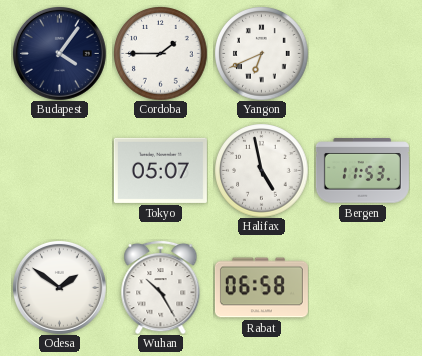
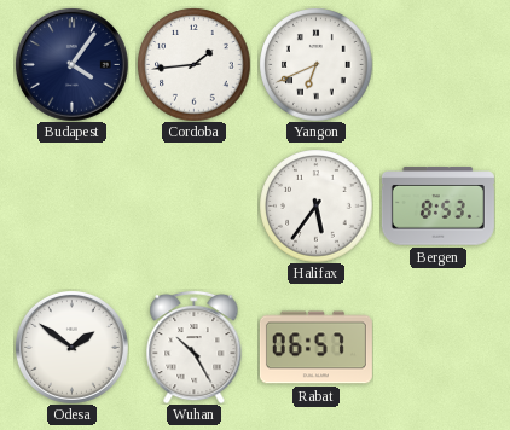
Cordoba: 1:45 -> 1:44
Tokyo: 05:07 -> none
Halifax: 4:58 -> 5:36
Bergen: 11:53 -> 8:53
Rabat: 06:58 -> 06:57
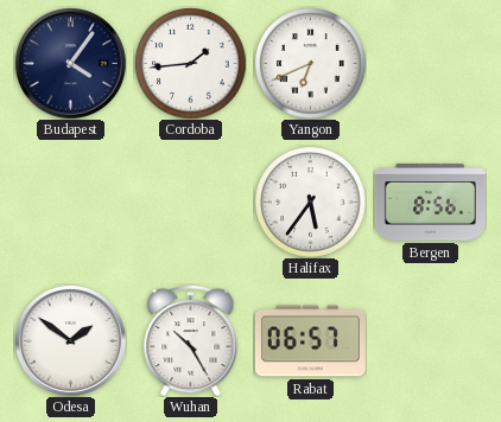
Bergen: 8:53 -> 8:56
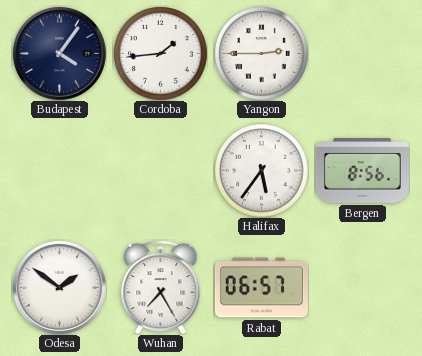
Yangon: 6:41 -> 2:45
Wuhan: 10:25 -> 7:25
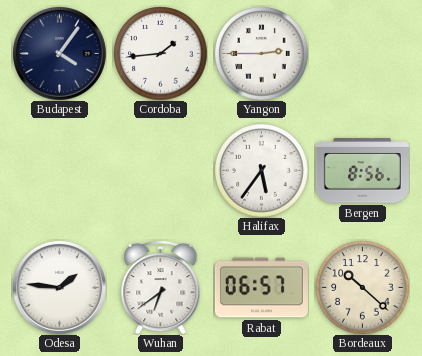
Odesa: 1:51 -> 1:46
Wuhan: 7:25 -> 6:39
Bordeaux: none -> 10:22
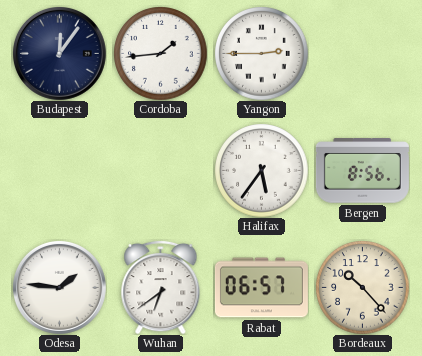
Budapest: 4:06 -> 12:06
Bordeaux: 10:22 -> 10:23
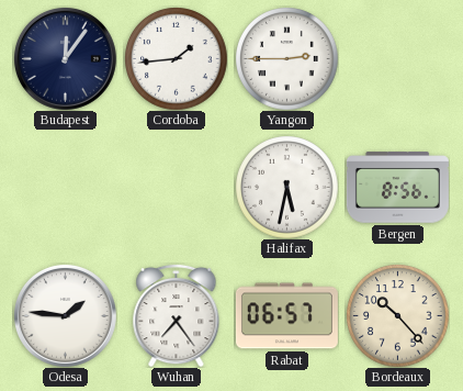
Halifax: 5:36 -> 5:32
Wuhan: 6:39 -> 7:24
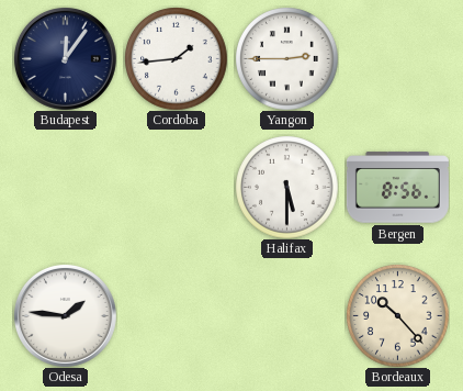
Halifax: 5:32 -> 5:30
Wuhan: 7:24 -> none
Rabat: 06:57 -> none
